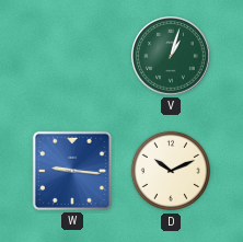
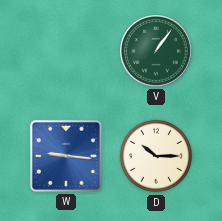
V: 1:03 -> 1:06
D: 10:11 -> 10:15
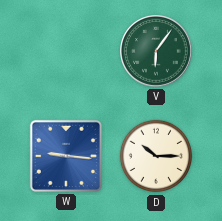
V: 1:06 -> 6:06
